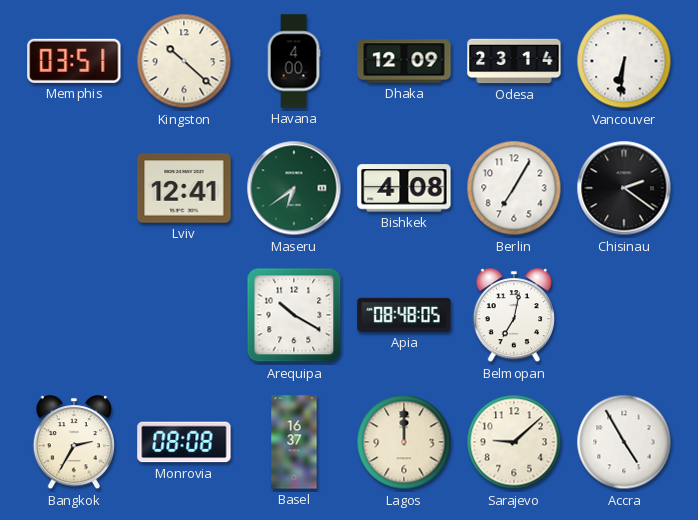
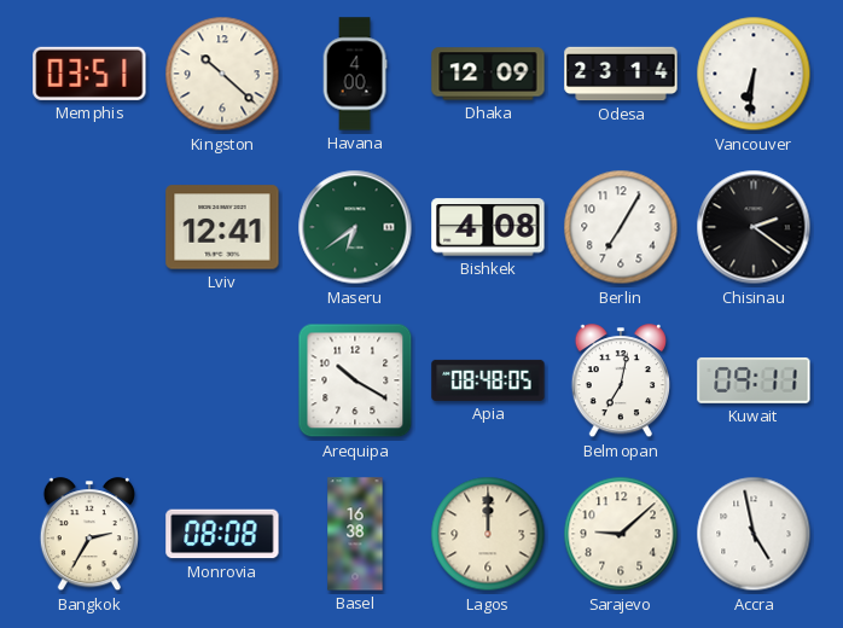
Kuwait: none -> 09:11
Basel: 16:37 -> 16:38
Accra: 4:55 -> 4:58
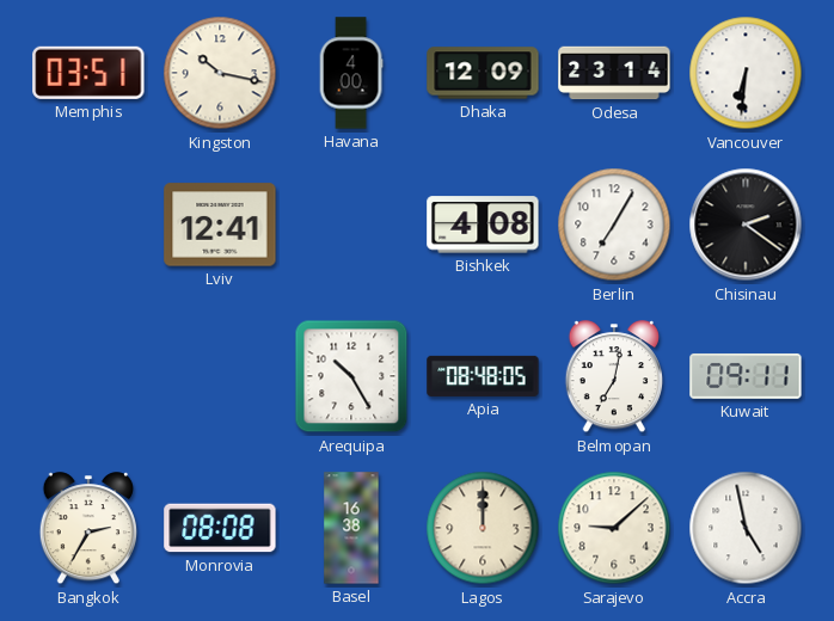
Kingston: 10:22 -> 10:17
Maseru: 6:39 -> none
Arequipa: 10:20 -> 10:25
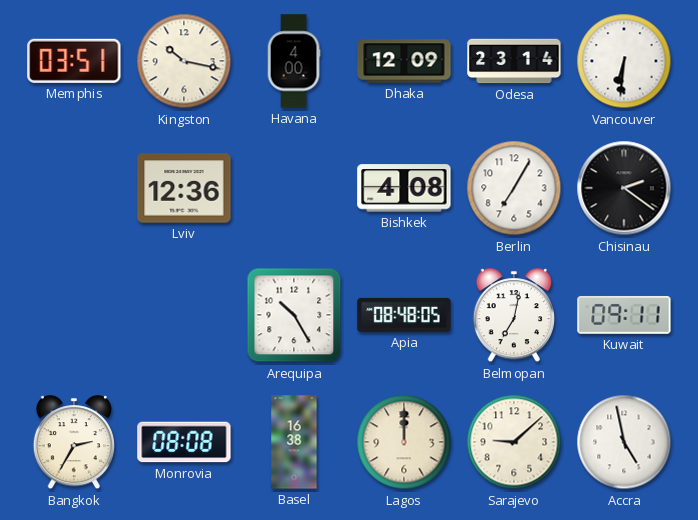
Lviv: 12:41 -> 12:36
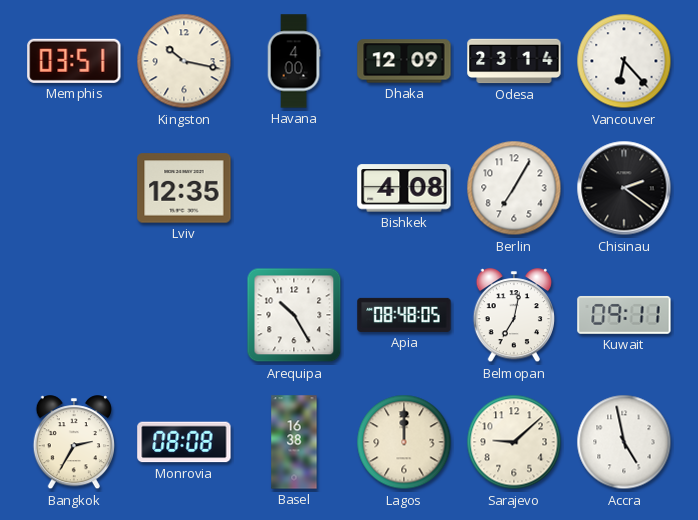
Vancouver: 6:31 -> 6:23
Lviv: 12:36 -> 12:35
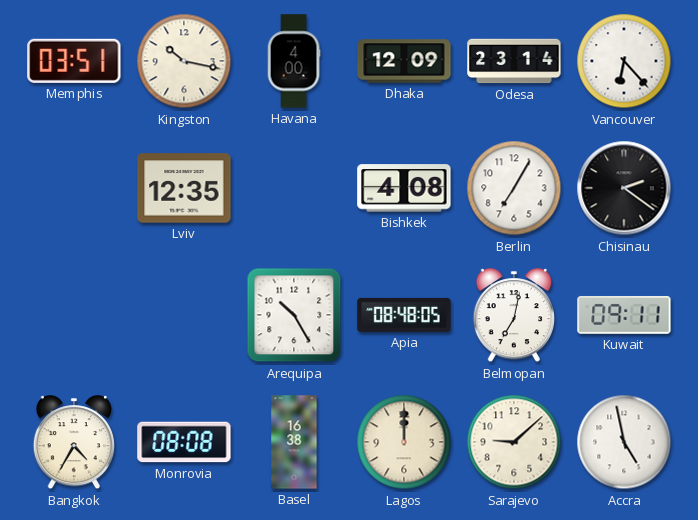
Bangkok: 2:35 -> 4:35
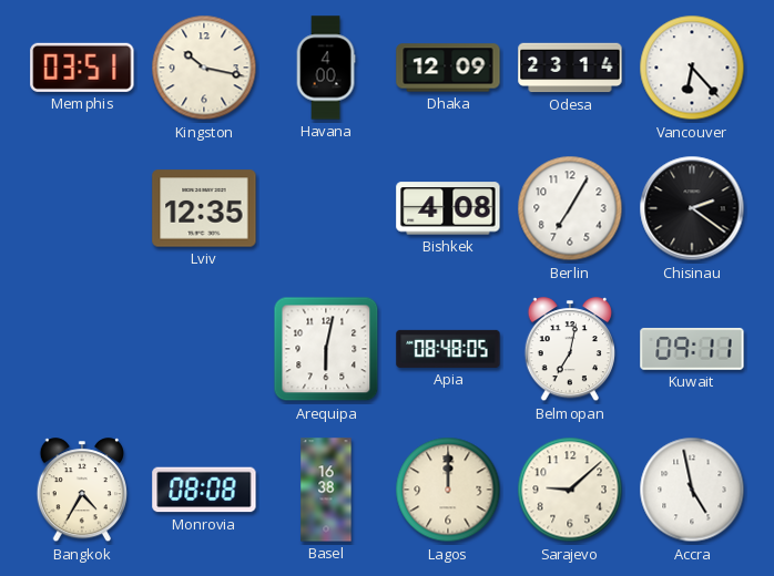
Arequipa: 10:25 -> 6:02
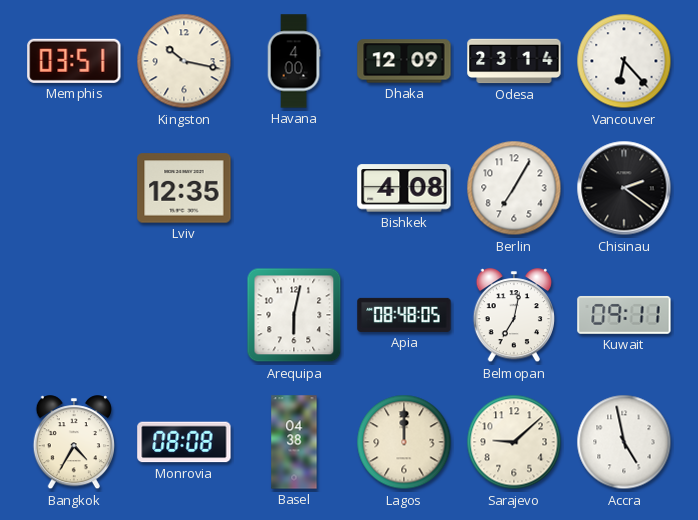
Basel: 16:38 -> 04:38
